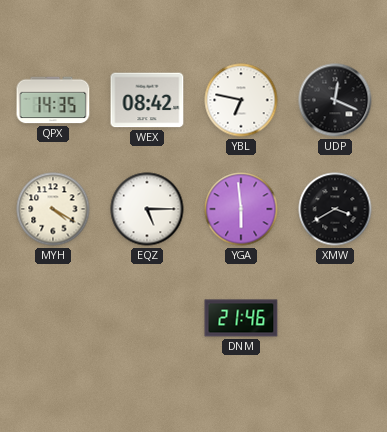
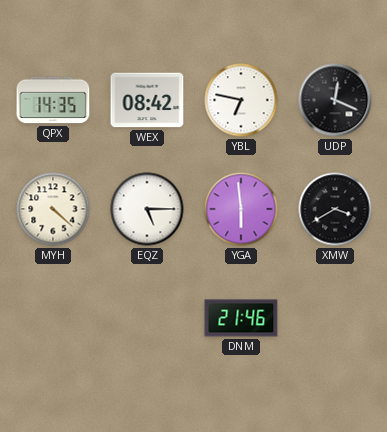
MYH: 4:20 -> 4:22
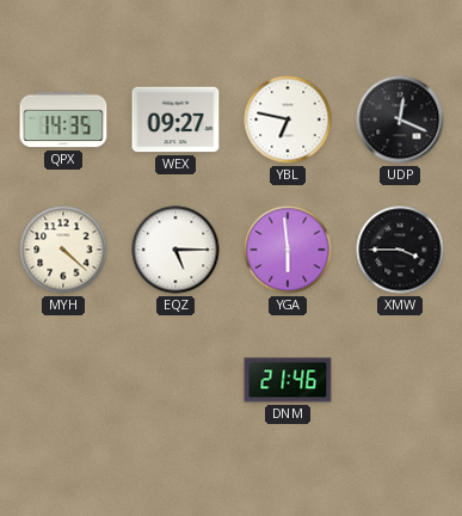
WEX: 08:42 -> 09:27
XMW: 3:40 -> 3:45
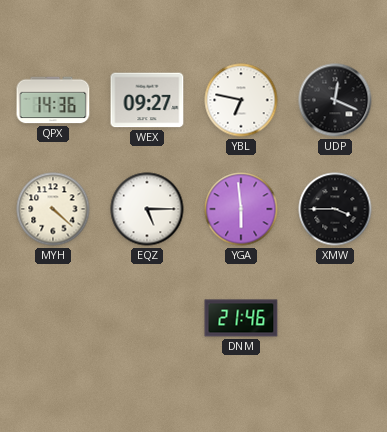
QPX: 14:35 -> 14:36
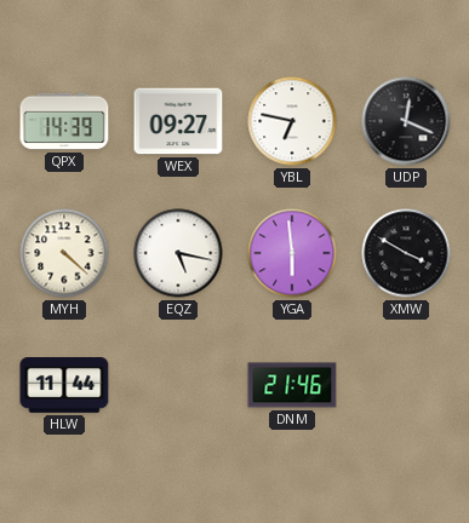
QPX: 14:36 -> 14:39
EQZ: 5:15 -> 5:17
XMW: 3:45 -> 3:50
HLW: none -> 11:44
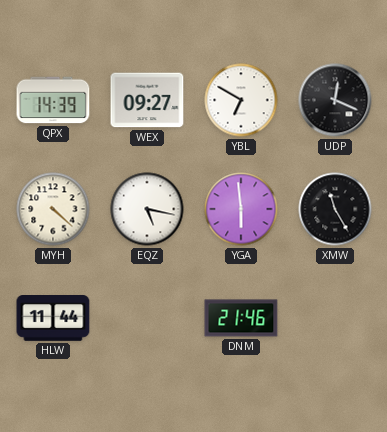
YBL: 6:47 -> 6:50
XMW: 3:50 -> 11:25
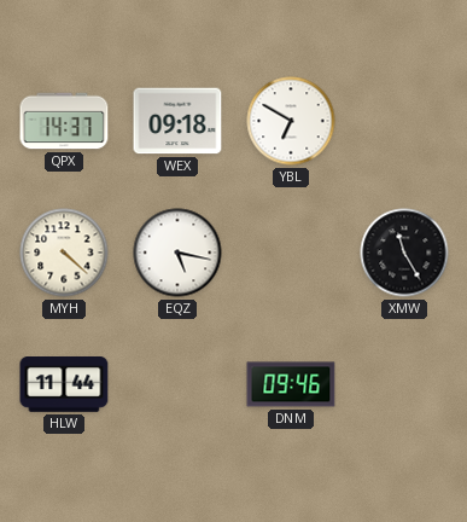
QPX: 14:39 -> 14:37
WEX: 09:27 -> 09:18
UDP: 12:19 -> none
YGA: 5:59 -> none
DNM: 21:46 -> 09:46
